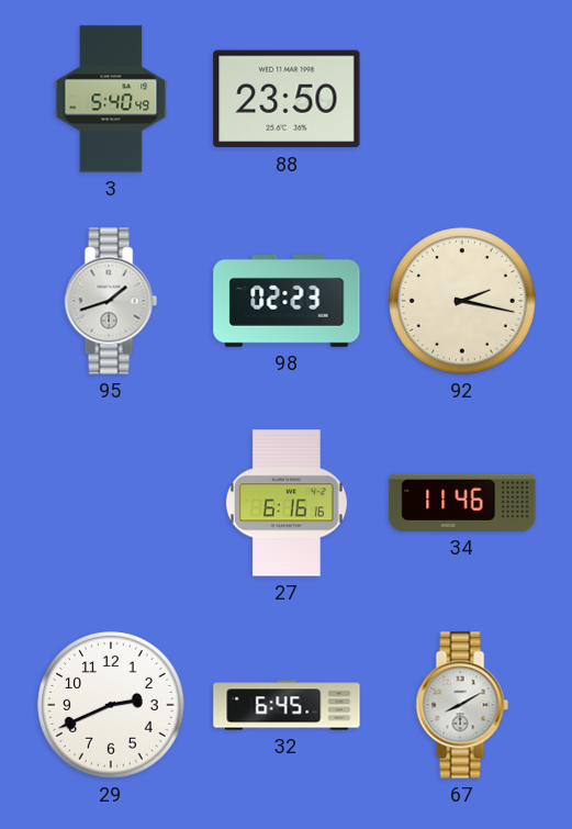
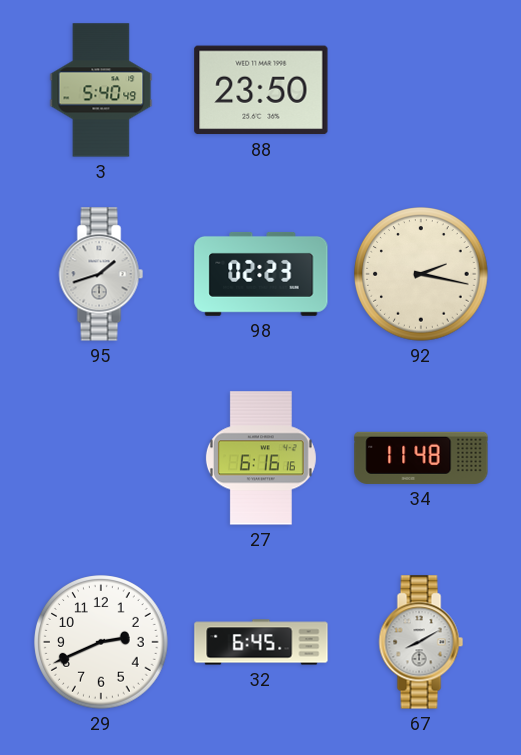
34: 11:46 -> 11:48
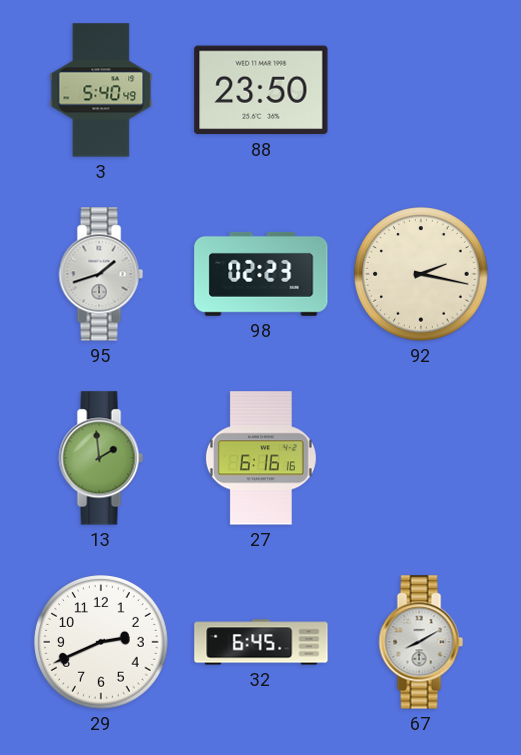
13: none -> 1:59
34: 11:48 -> none
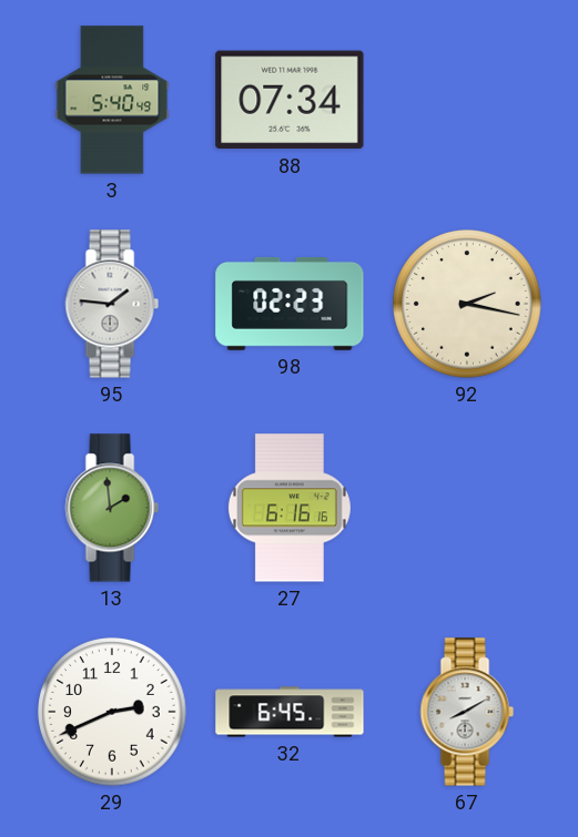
88: 23:50 -> 07:34
95: 1:42 -> 1:46
